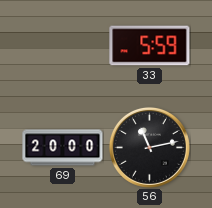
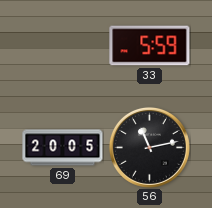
69: 20:00 -> 20:05
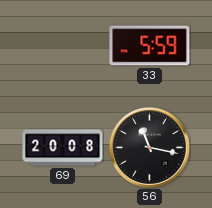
69: 20:05 -> 20:08
56: 11:13 -> 11:17
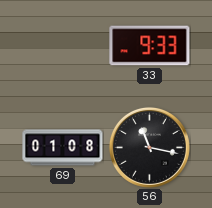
33: 5:59 -> 9:33
69: 20:08 -> 01:08
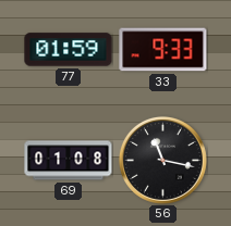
77: none -> 01:59
